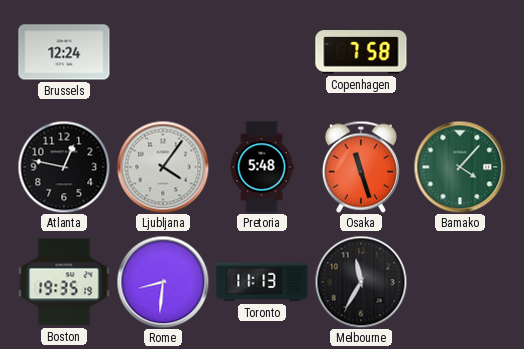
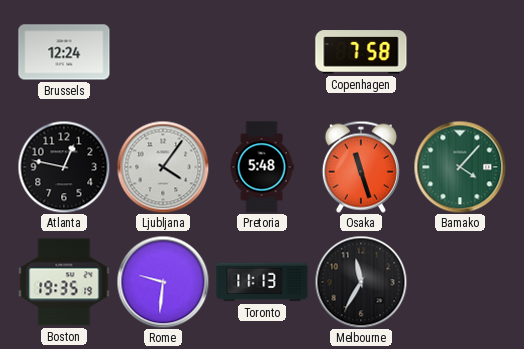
Rome: 8:31 -> 9:31
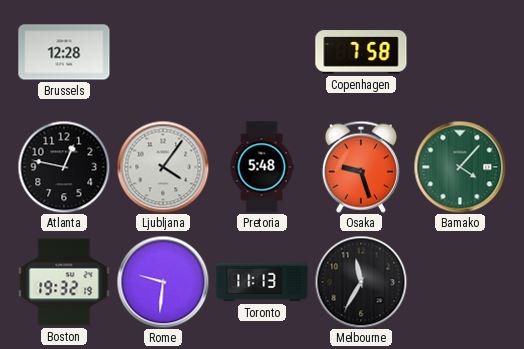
Brussels: 12:24 -> 12:28
Osaka: 11:27 -> 9:27
Boston: 19:35 -> 19:32
